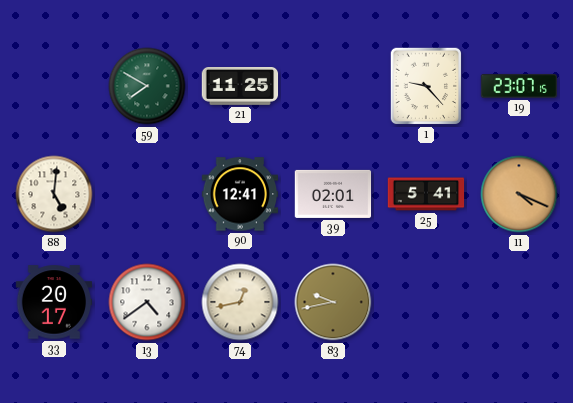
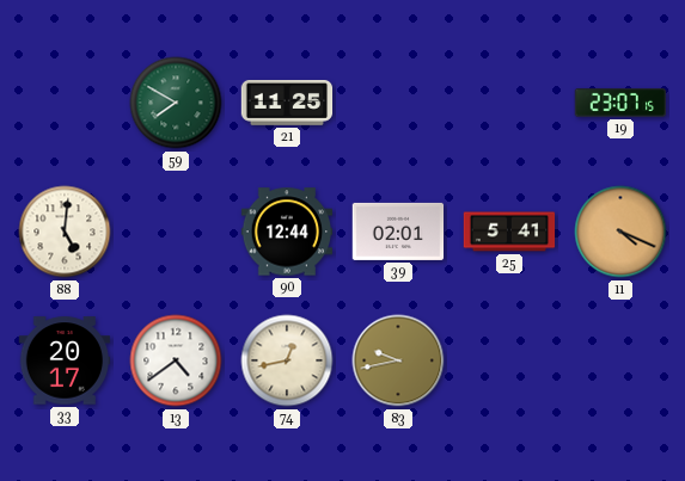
1: 9:23 -> none
90: 12:41 -> 12:44
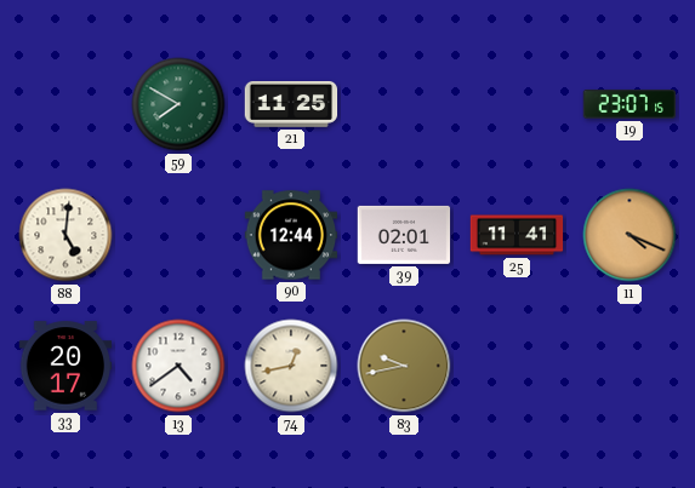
25: 5:41 -> 11:41
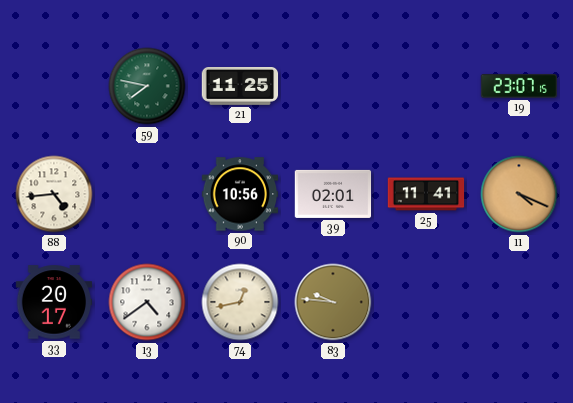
59: 7:50 -> 7:47
88: 5:01 -> 4:44
90: 12:44 -> 10:56
83: 9:43 -> 9:46
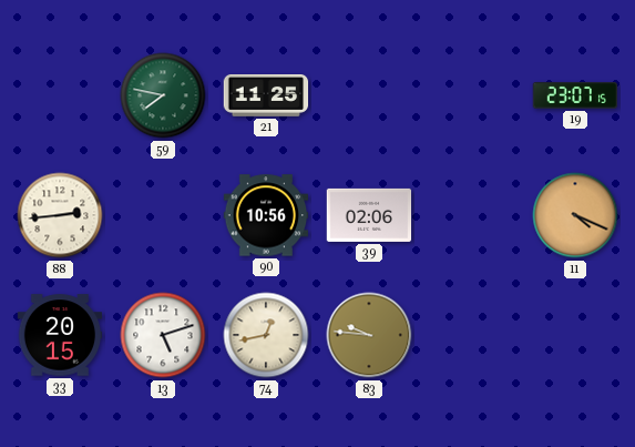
88: 4:44 -> 2:44
39: 02:01 -> 02:06
25: 11:41 -> none
33: 20:17 -> 20:15
13: 4:39 -> 5:12
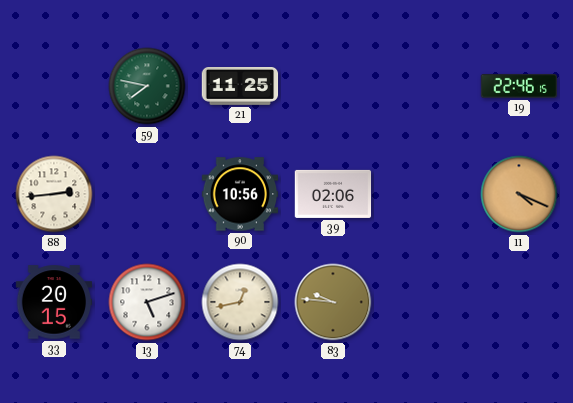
19: 23:07 -> 22:46
